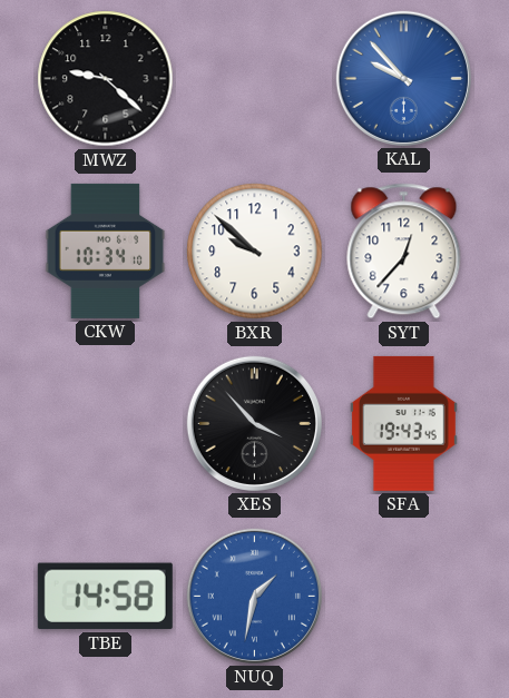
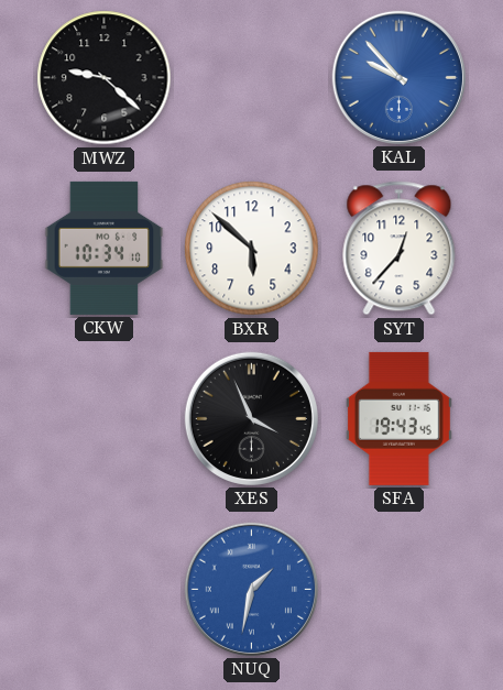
BXR: 9:52 -> 5:52
XES: 3:53 -> 3:56
TBE: 14:58 -> none
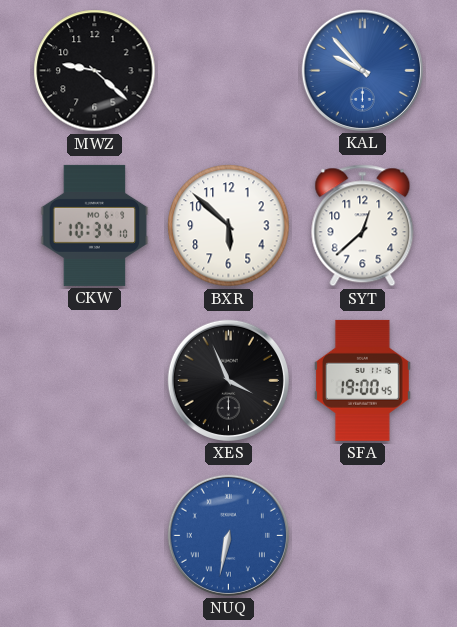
SYT: 12:37 -> 12:38
SFA: 19:43 -> 19:00
NUQ: 1:32 -> 6:32
